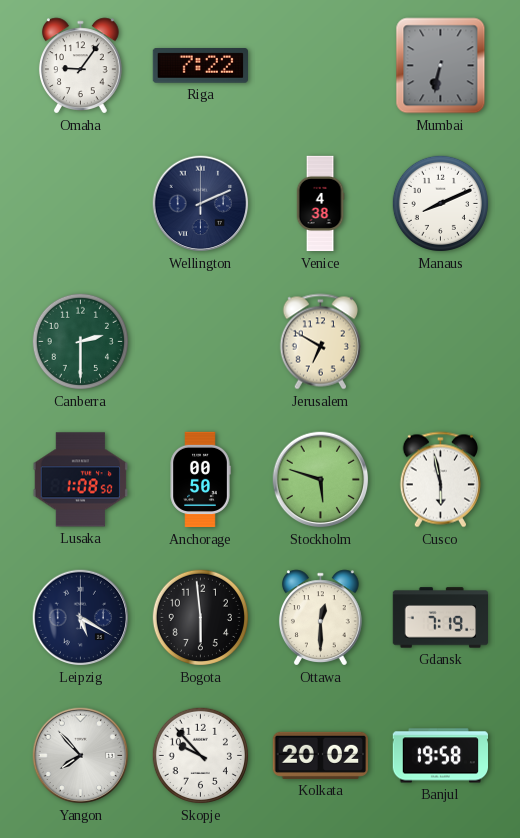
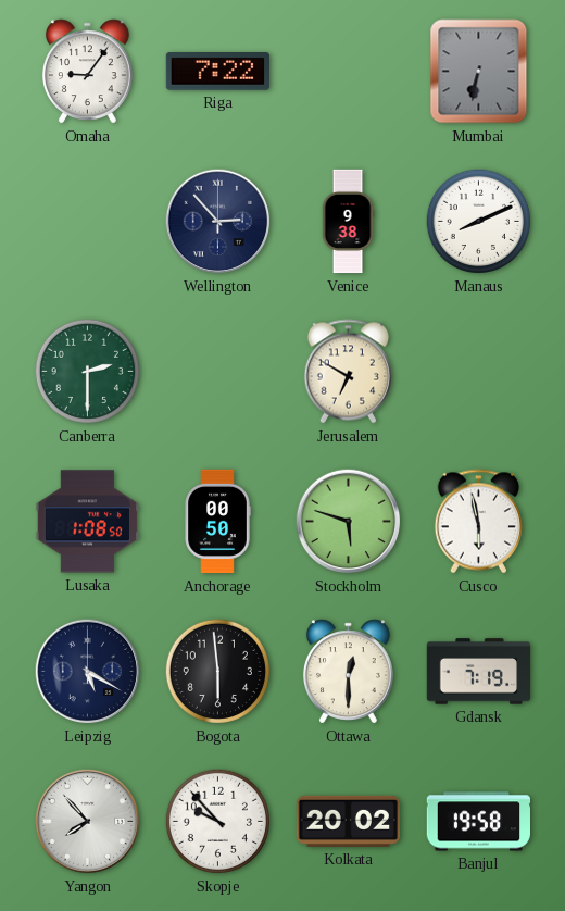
Wellington: 2:11 -> 2:53
Venice: 4:38 -> 9:38
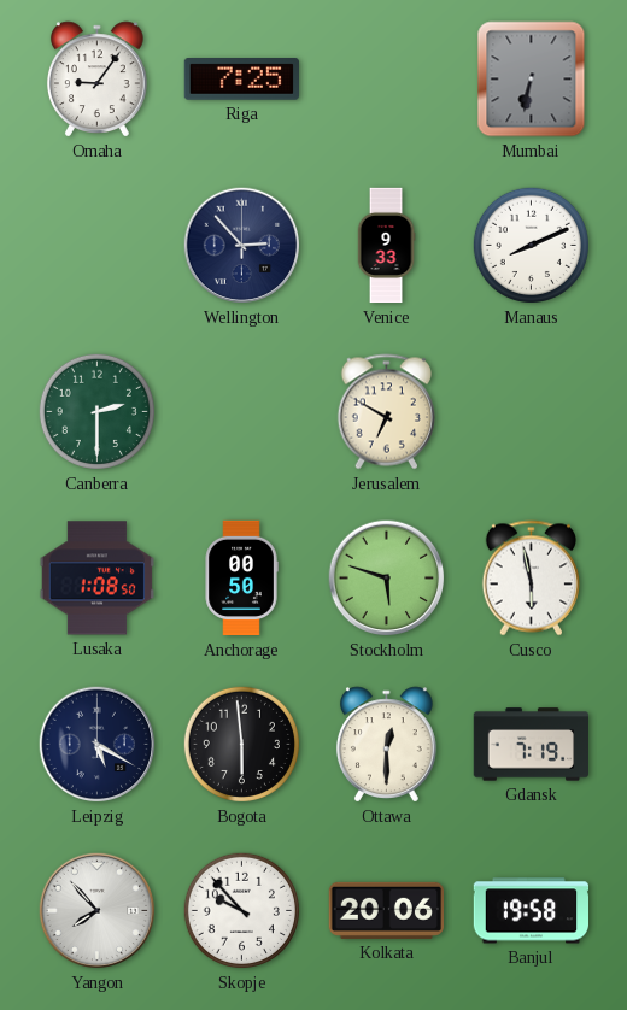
Riga: 7:22 -> 7:25
Venice: 9:38 -> 9:33
Kolkata: 20:02 -> 20:06
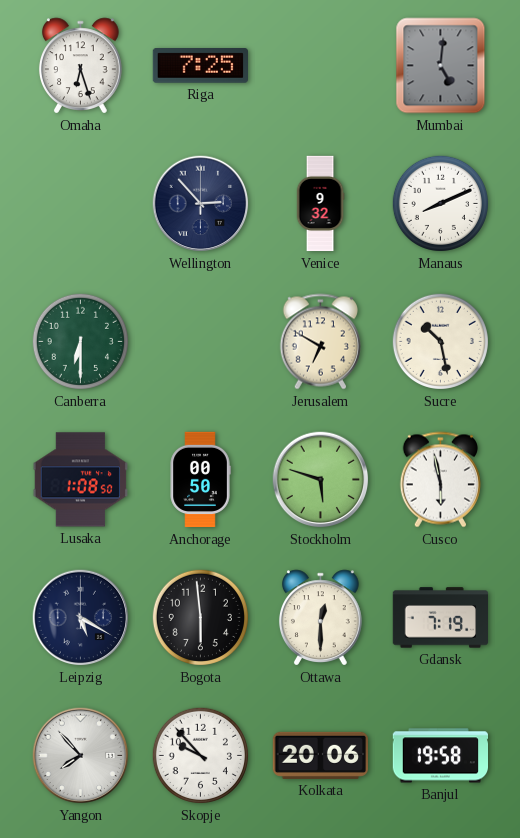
Omaha: 9:06 -> 6:27
Mumbai: 6:32 -> 5:01
Venice: 9:33 -> 9:32
Canberra: 2:30 -> 6:30
Sucre: none -> 10:28
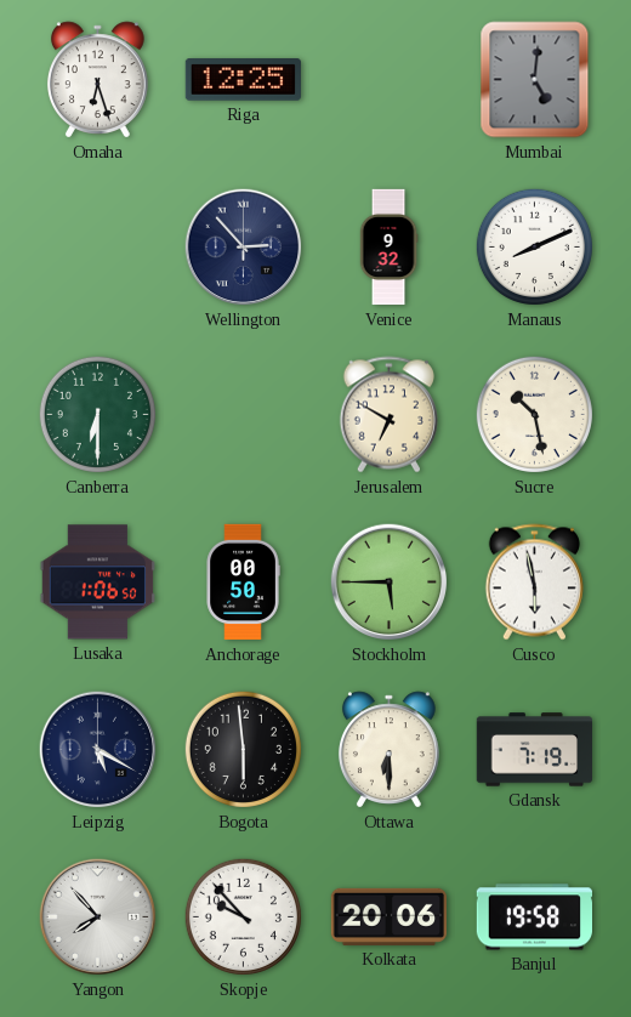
Riga: 7:25 -> 12:25
Lusaka: 1:08 -> 1:06
Stockholm: 5:48 -> 5:45
Ottawa: 12:30 -> 6:30
